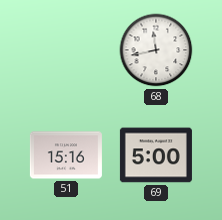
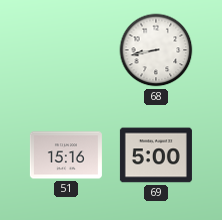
68: 11:43 -> 8:43
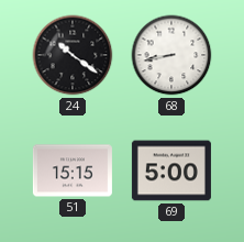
24: none -> 10:21
51: 15:16 -> 15:15
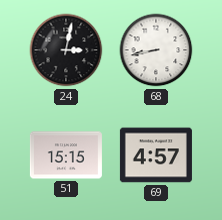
24: 10:21 -> 3:02
69: 5:00 -> 4:57
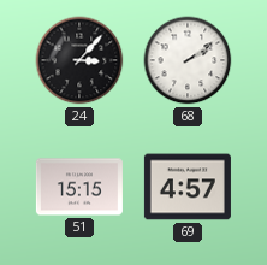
24: 3:02 -> 3:07
68: 8:43 -> 2:09
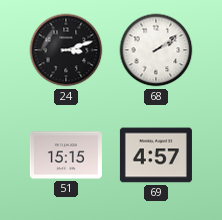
24: 3:07 -> 3:12
